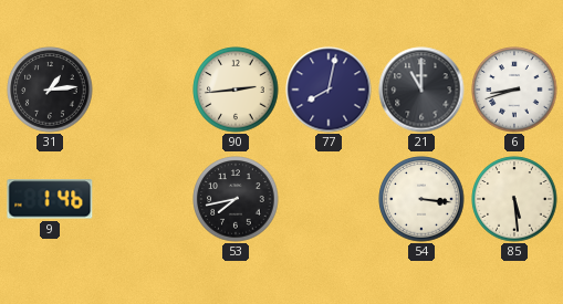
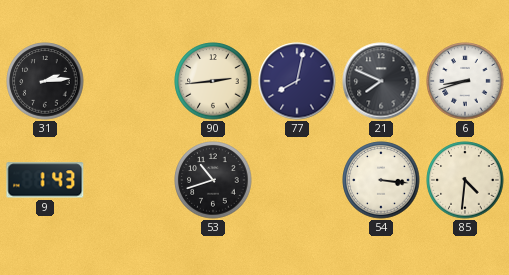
31: 1:14 -> 2:14
21: 11:00 -> 7:49
9: 1:46 -> 1:43
53: 7:43 -> 10:42
85: 5:29 -> 4:31
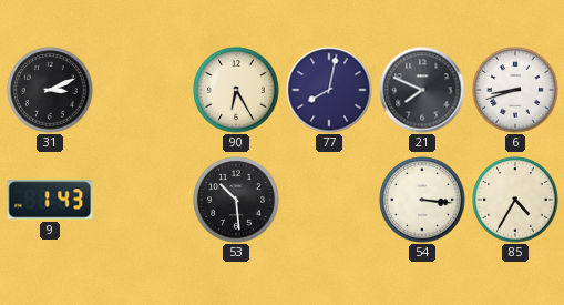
31: 2:14 -> 3:11
90: 2:44 -> 6:25
53: 10:42 -> 10:29
85: 4:31 -> 4:35
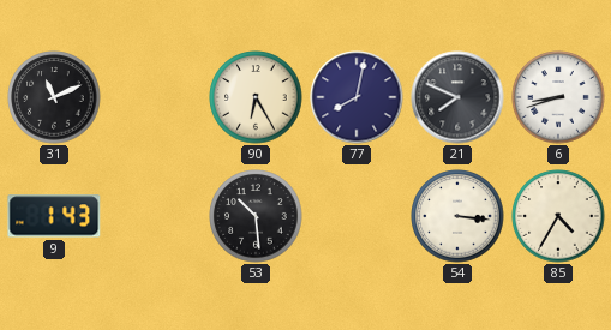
31: 3:11 -> 11:11
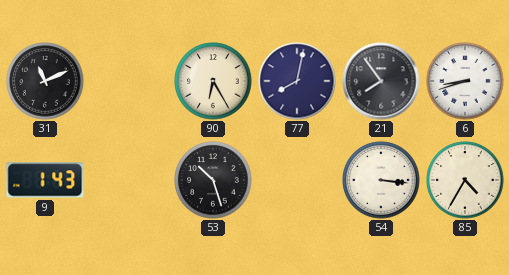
21: 7:49 -> 7:54
53: 10:29 -> 10:27
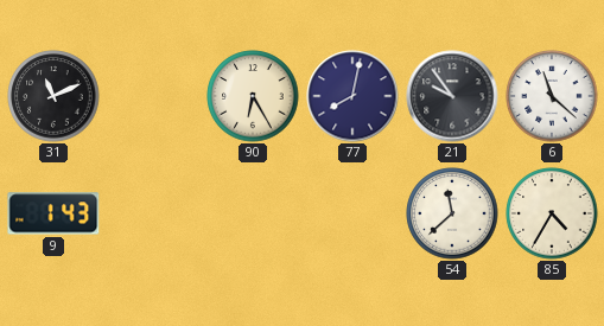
21: 7:54 -> 9:54
6: 8:42 -> 11:22
53: 10:27 -> none
54: 3:16 -> 11:38
